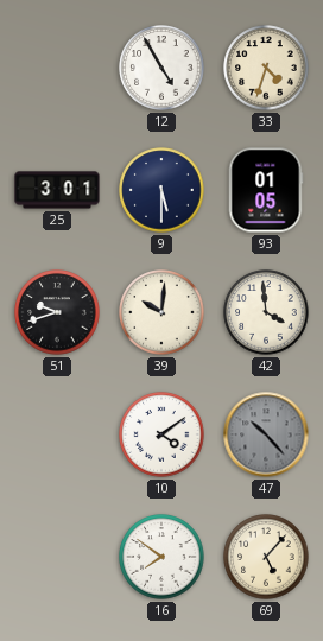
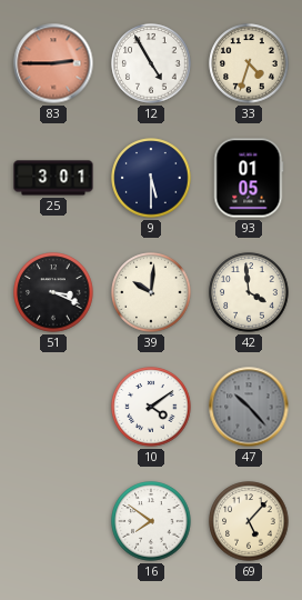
83: none -> 2:45
51: 9:42 -> 3:19
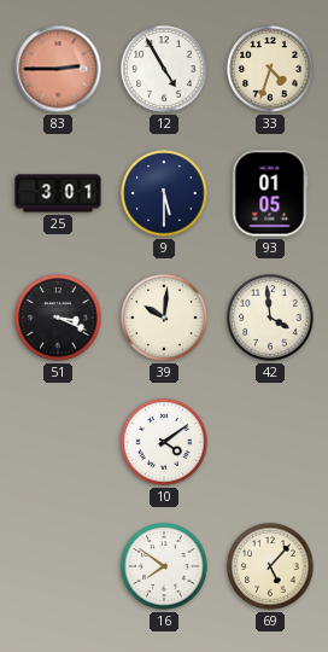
47: 10:23 -> none
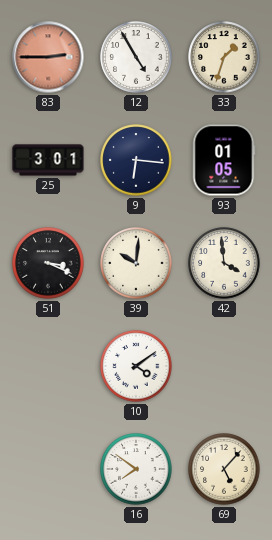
33: 4:33 -> 1:33
9: 5:30 -> 6:16
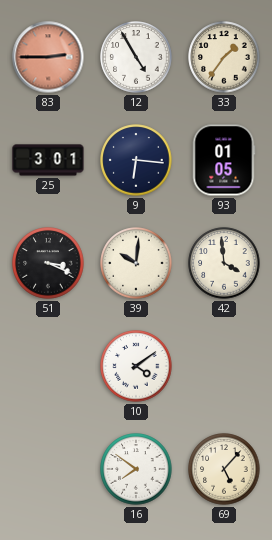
33: 1:33 -> 1:36
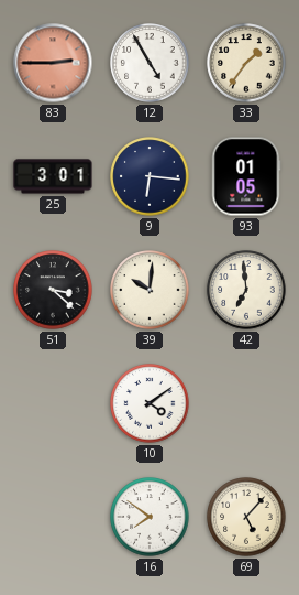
51: 3:19 -> 3:22
42: 3:59 -> 6:59
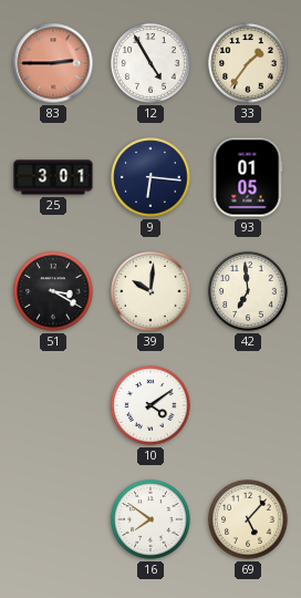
51: 3:22 -> 3:20
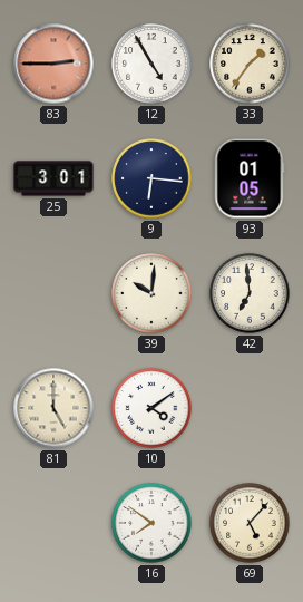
51: 3:20 -> none
81: none -> 5:00
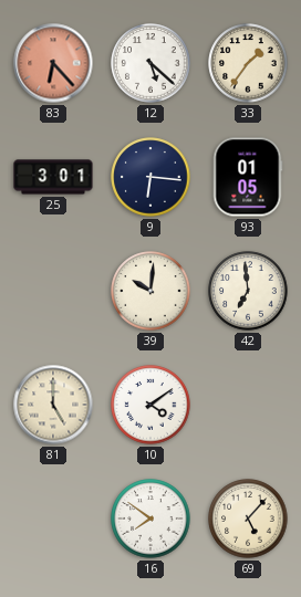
83: 2:45 -> 6:23
12: 4:55 -> 5:22
